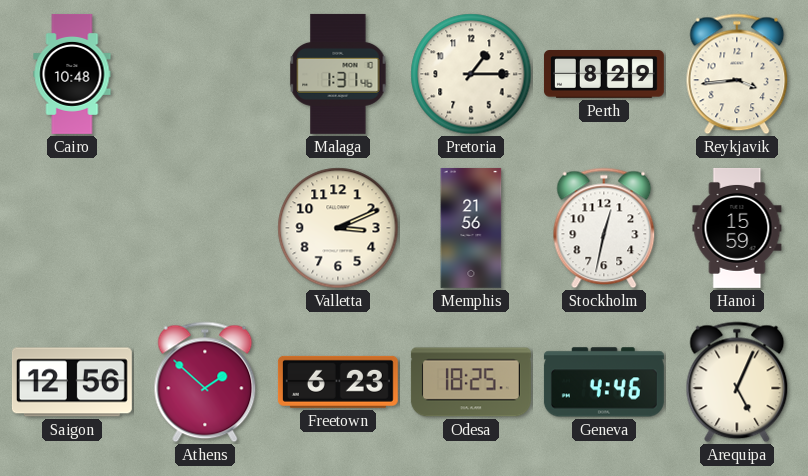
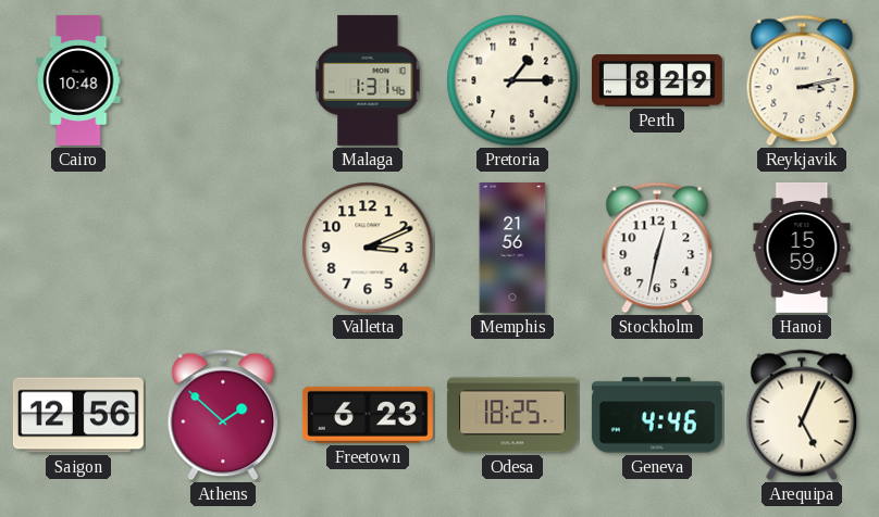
Reykjavik: 3:44 -> 3:13
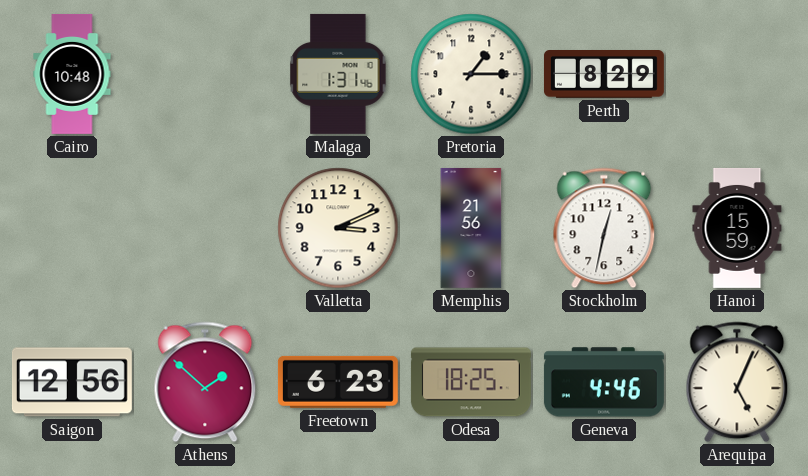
Reykjavik: 3:13 -> none
